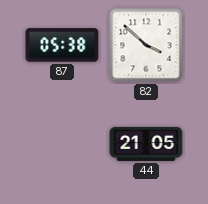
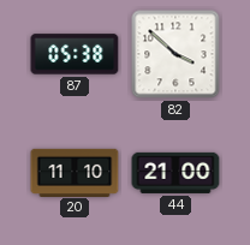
20: none -> 11:10
44: 21:05 -> 21:00
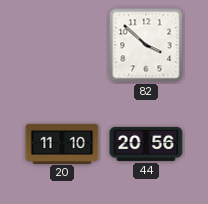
87: 05:38 -> none
44: 21:00 -> 20:56
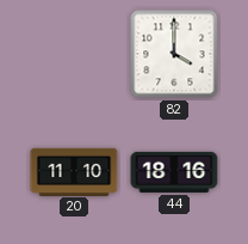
82: 3:52 -> 4:00
44: 20:56 -> 18:16
